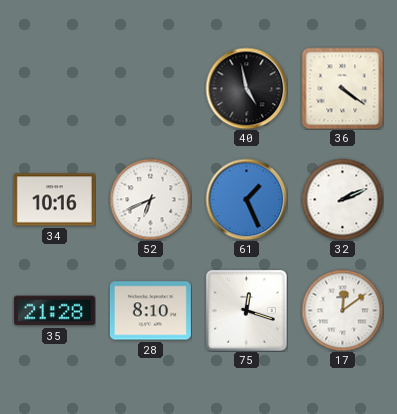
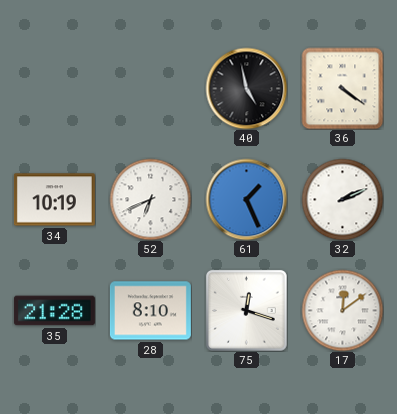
34: 10:16 -> 10:19
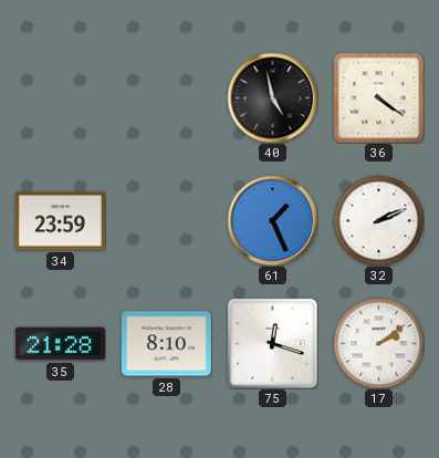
34: 10:19 -> 23:59
52: 6:41 -> none
17: 12:09 -> 2:09
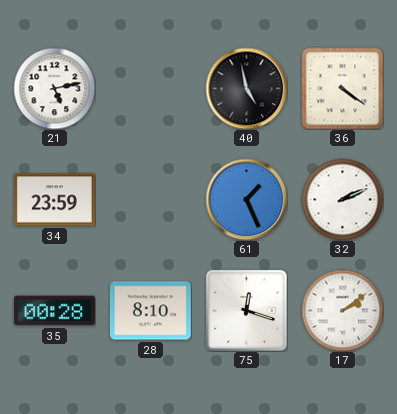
21: none -> 5:13
35: 21:28 -> 00:28
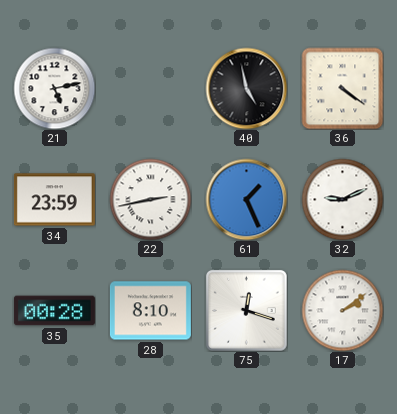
22: none -> 2:43
32: 2:11 -> 9:11
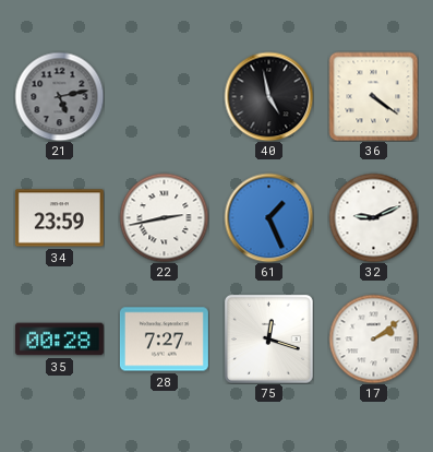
21 dial: white -> grey
28: 8:10 -> 7:27
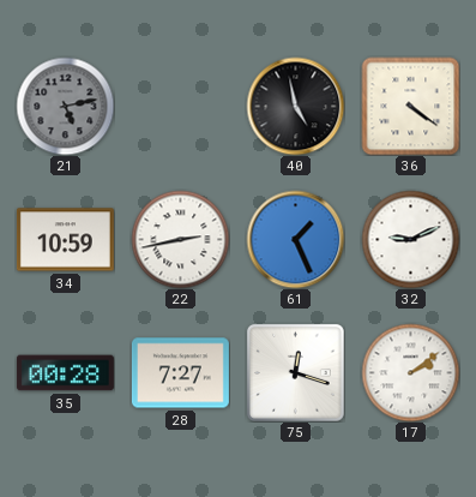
34: 23:59 -> 10:59
